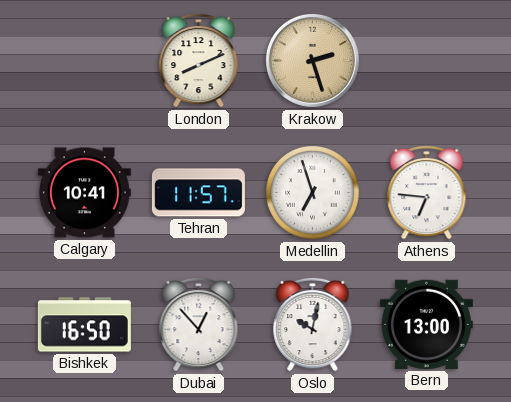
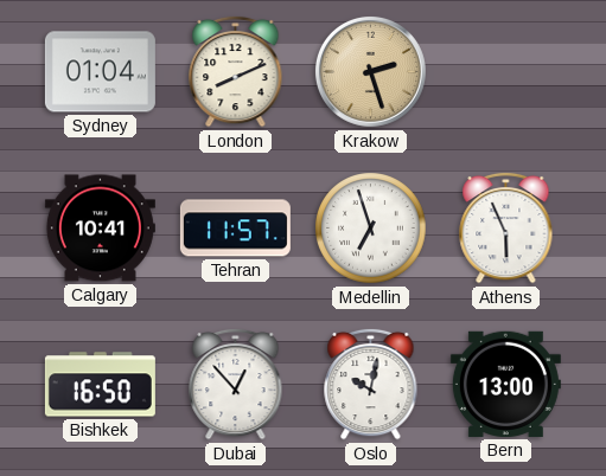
Sydney: none -> 01:04
Athens: 6:46 -> 5:56
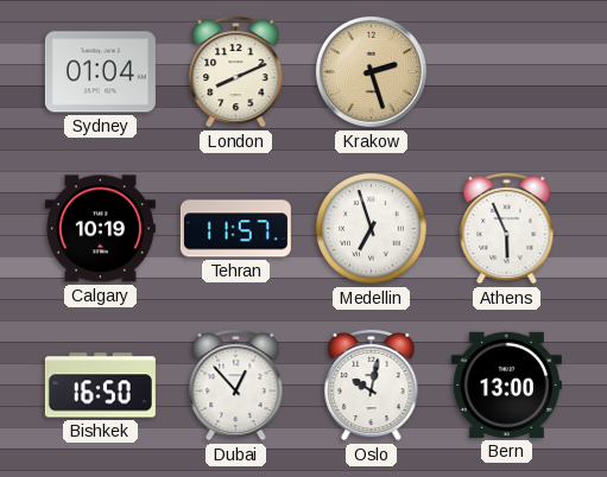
Calgary: 10:41 -> 10:19
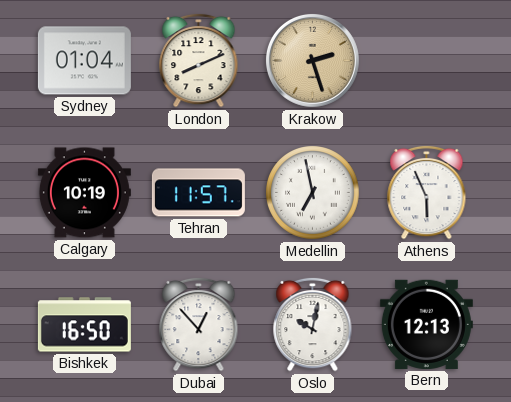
Medellin: 6:57 -> 6:58
Bern: 13:00 -> 12:13
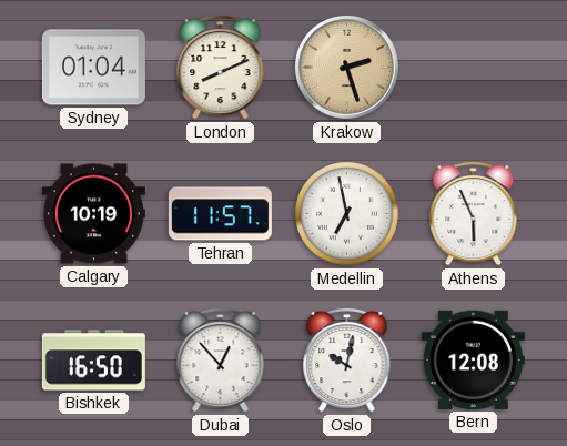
Bern: 12:13 -> 12:08
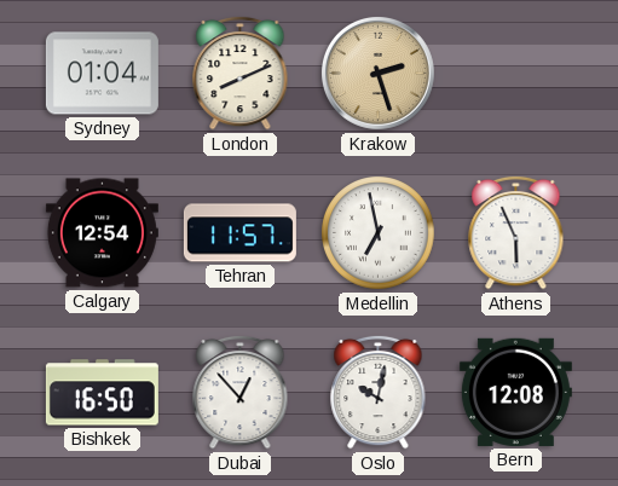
Calgary: 10:19 -> 12:54
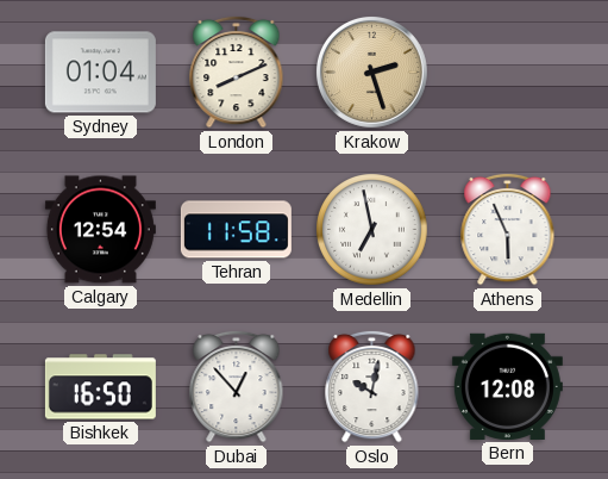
Tehran: 11:57 -> 11:58
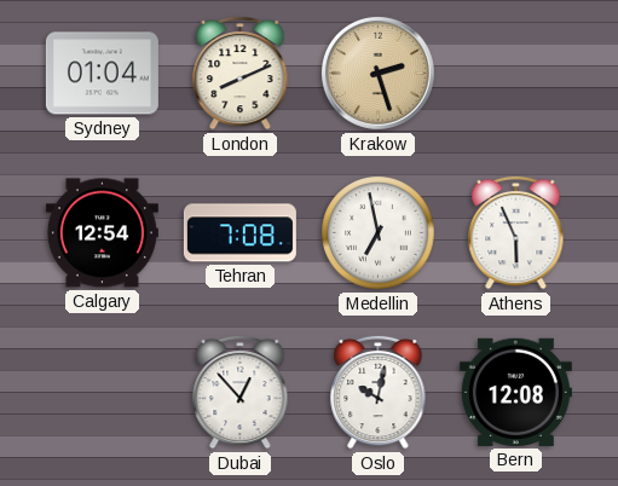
Tehran: 11:58 -> 7:08
Bishkek: 16:50 -> none
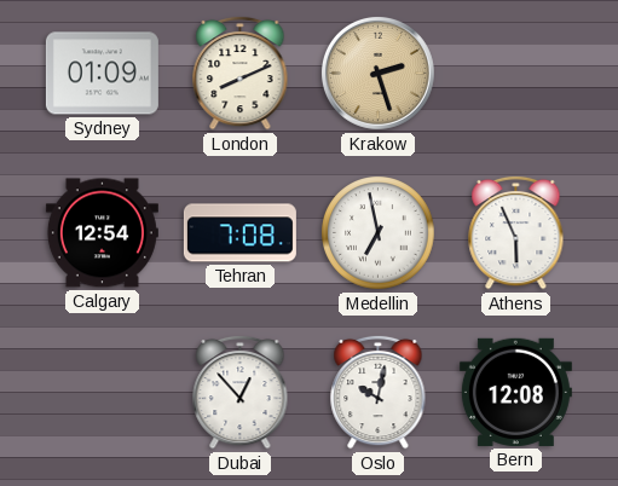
Sydney: 01:04 -> 01:09
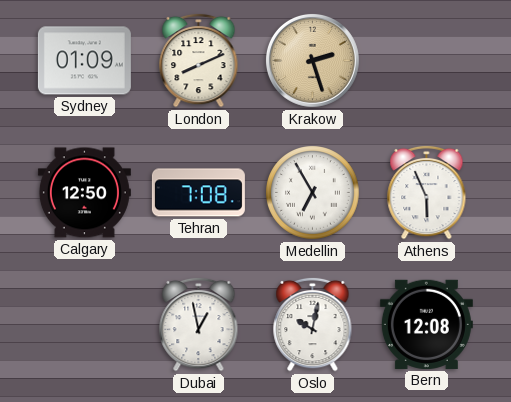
Calgary: 12:54 -> 12:50
Medellin: 6:58 -> 6:55
Dubai: 12:53 -> 12:58
